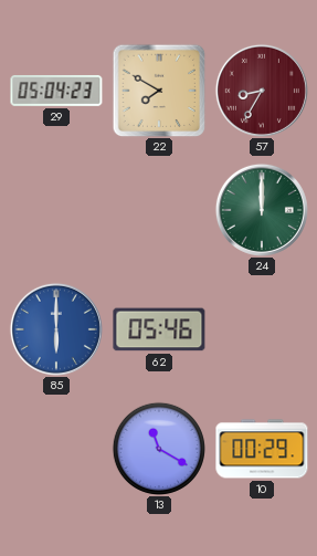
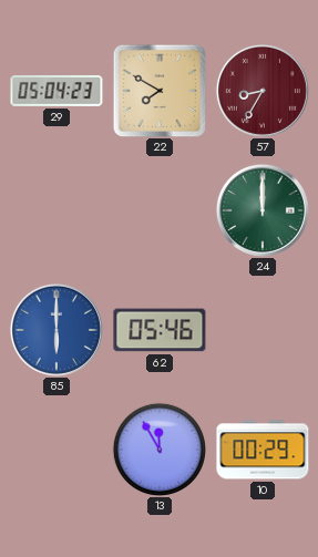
13: 11:20 -> 11:55
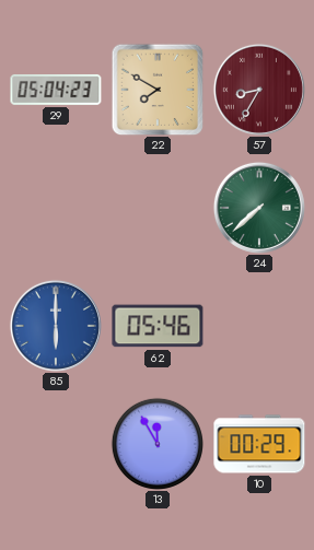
24: 12:00 -> 7:38
